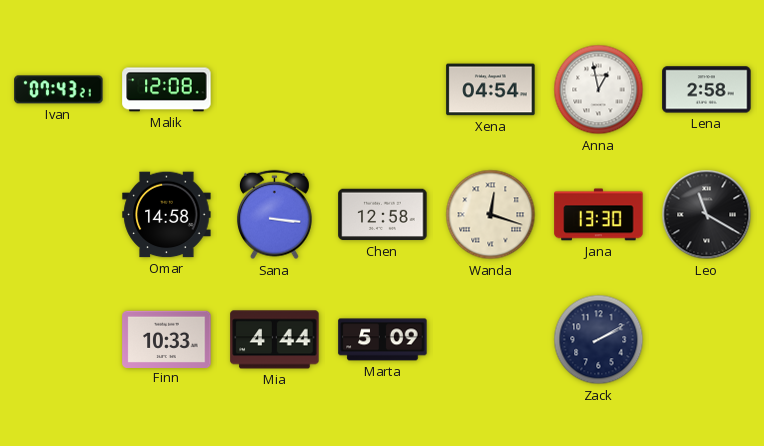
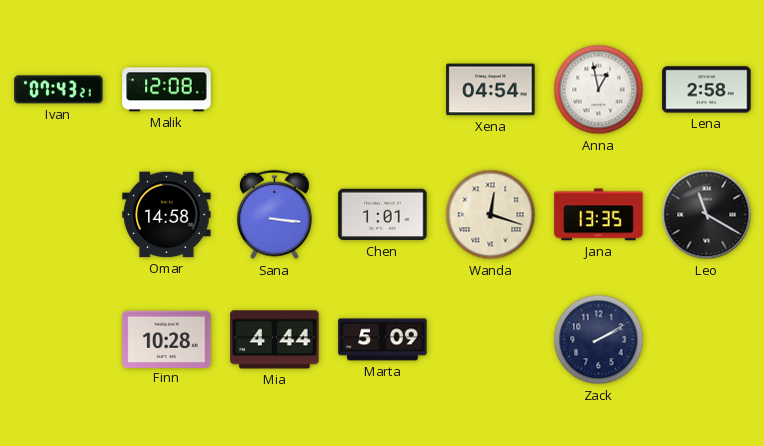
Chen: 12:58 -> 1:01
Jana: 13:30 -> 13:35
Finn: 10:33 -> 10:28
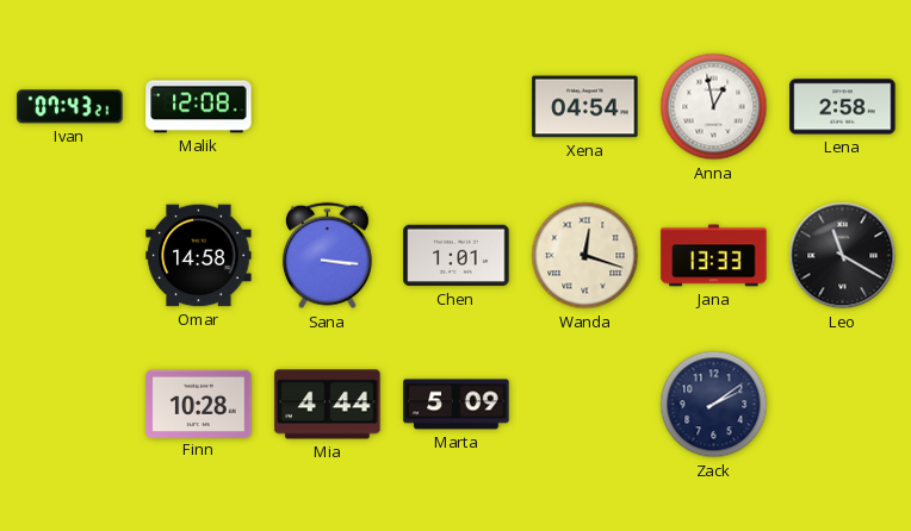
Jana: 13:35 -> 13:33
Zack: 2:10 -> 2:09
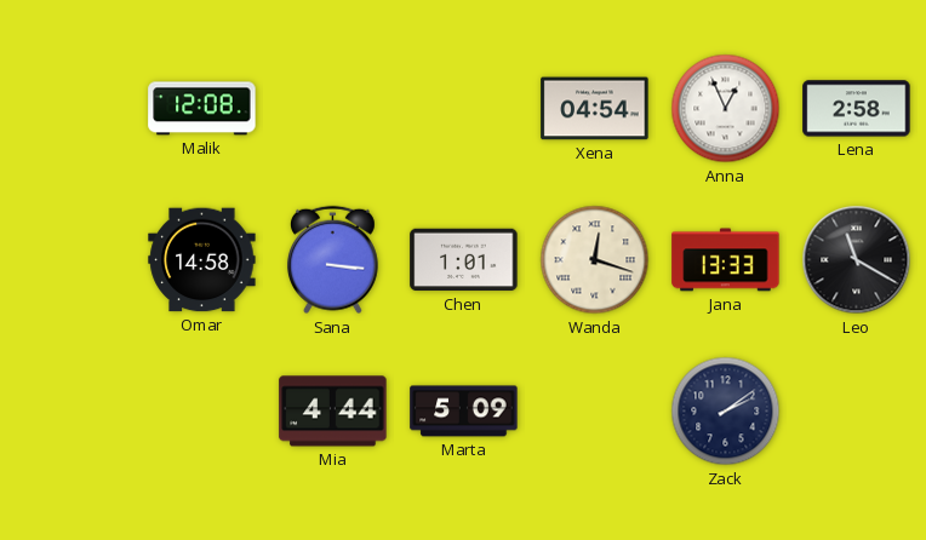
Ivan: 07:43 -> none
Anna: 12:58 -> 12:56
Finn: 10:28 -> none
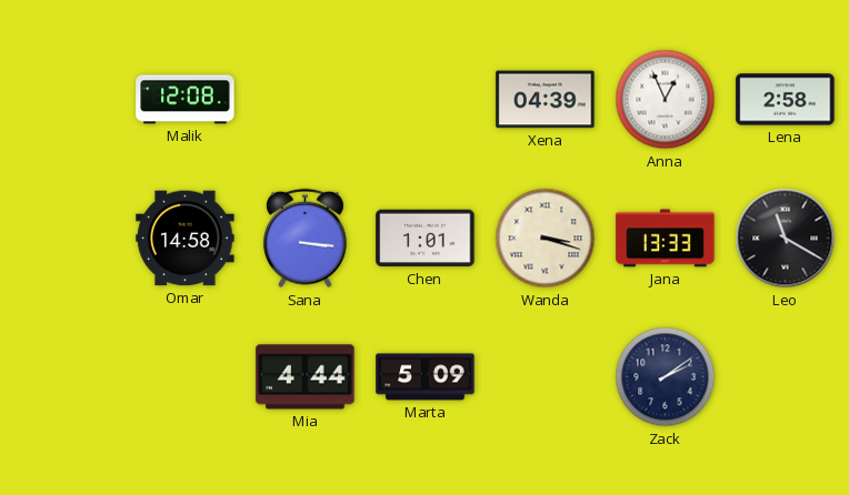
Xena: 04:54 -> 04:39
Wanda: 12:18 -> 3:18
